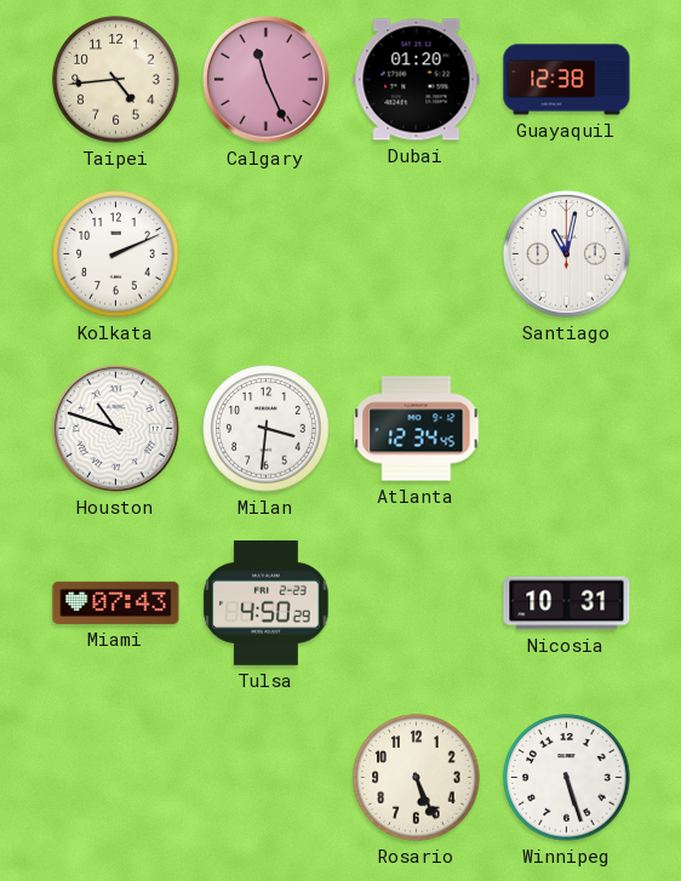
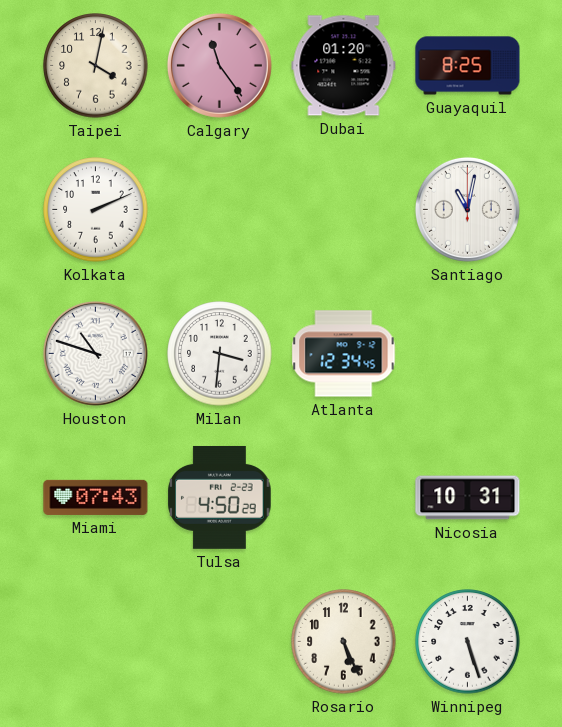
Taipei: 4:44 -> 4:02
Calgary: 11:26 -> 11:24
Guayaquil: 12:38 -> 8:25
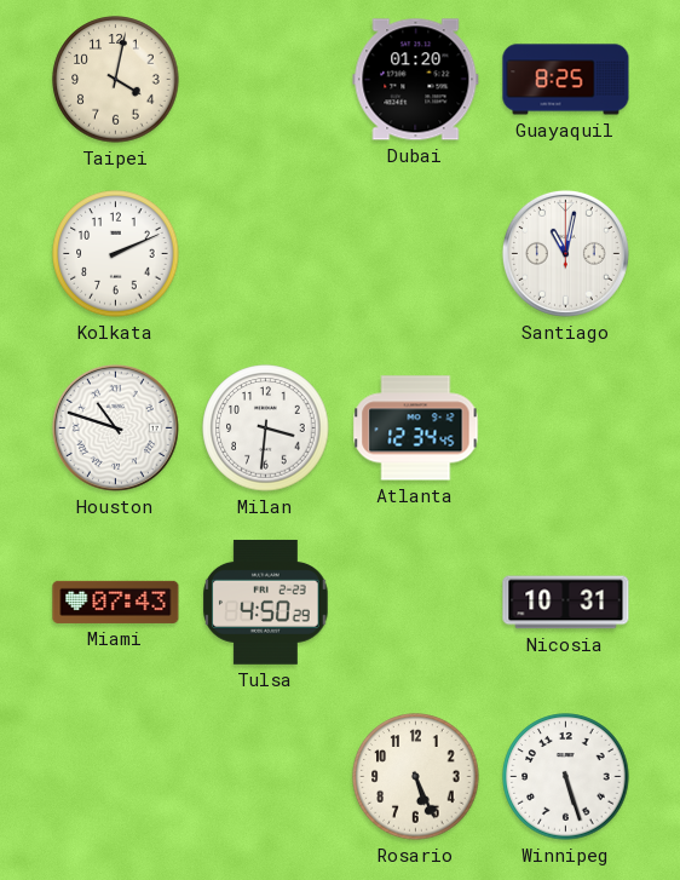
Calgary: 11:24 -> none
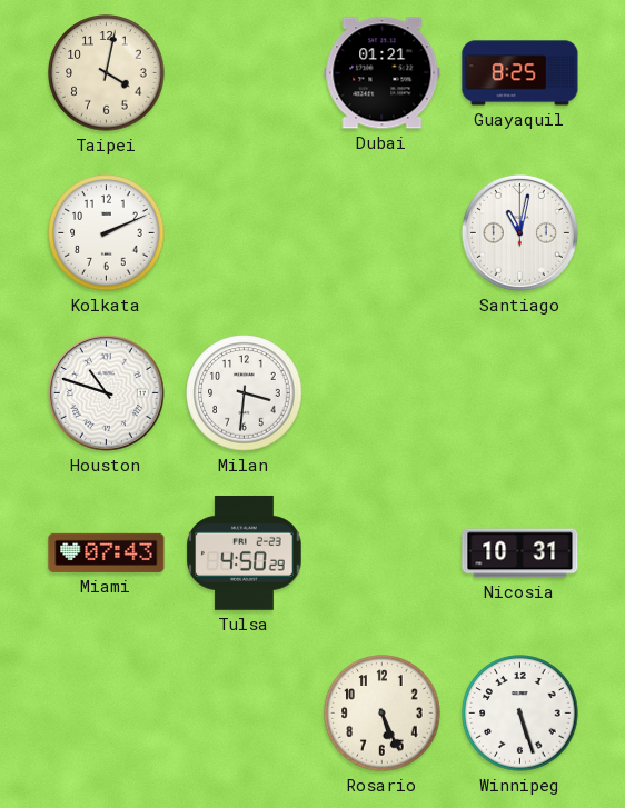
Dubai: 01:20 -> 01:21
Atlanta: 12:34 -> none
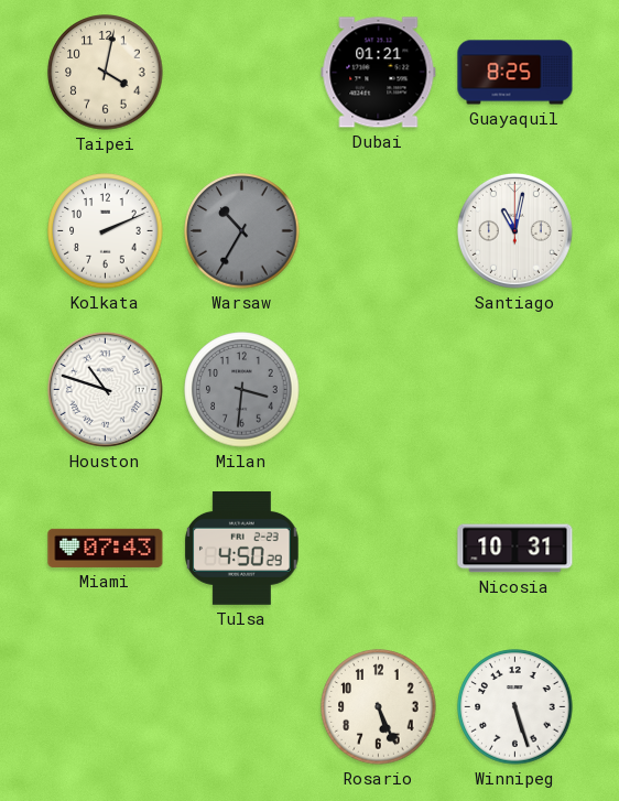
Warsaw: none -> 10:35
Milan dial: white -> grey
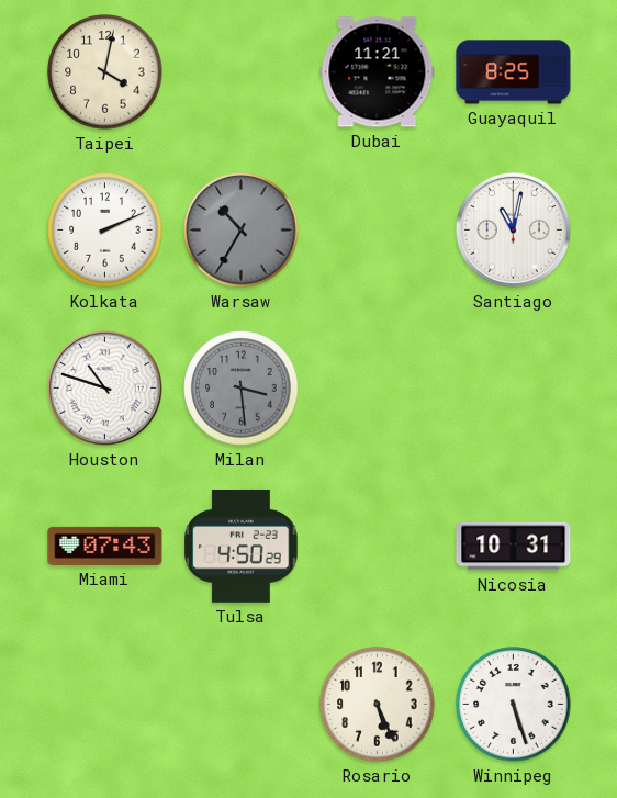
Dubai: 01:21 -> 11:21
Milan: 3:31 -> 3:29
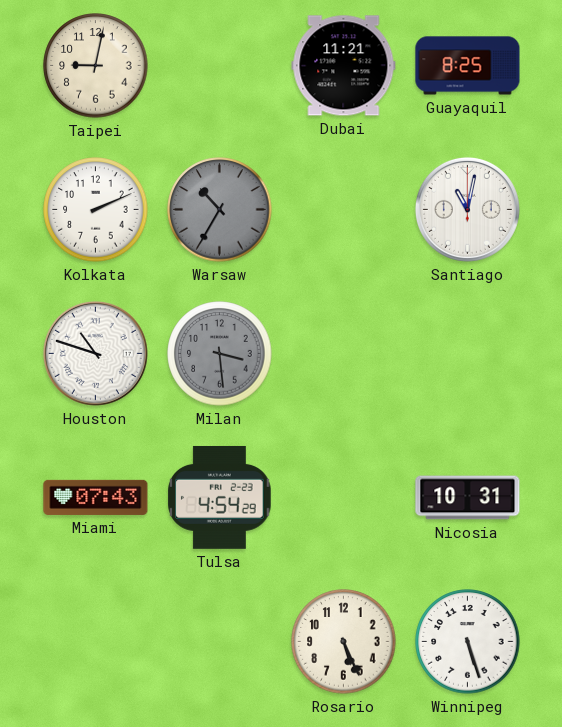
Taipei: 4:02 -> 9:02
Tulsa: 4:50 -> 4:54
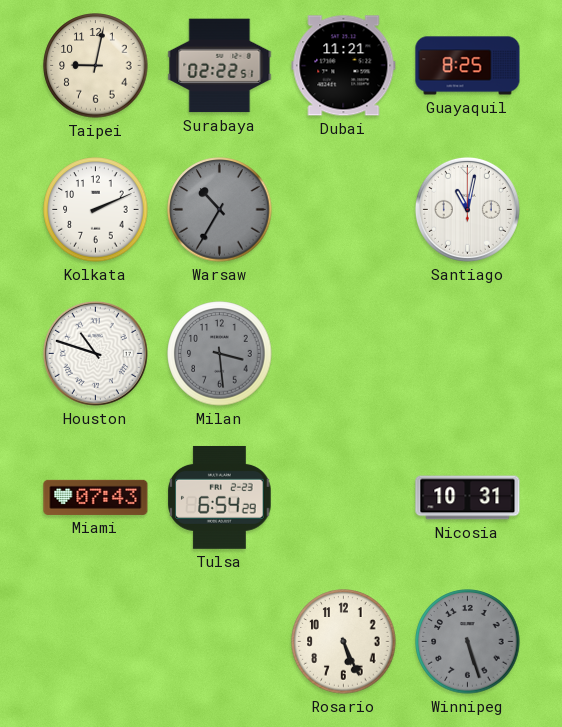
Surabaya: none -> 02:22
Tulsa: 4:54 -> 6:54
Winnipeg dial: white -> grey
